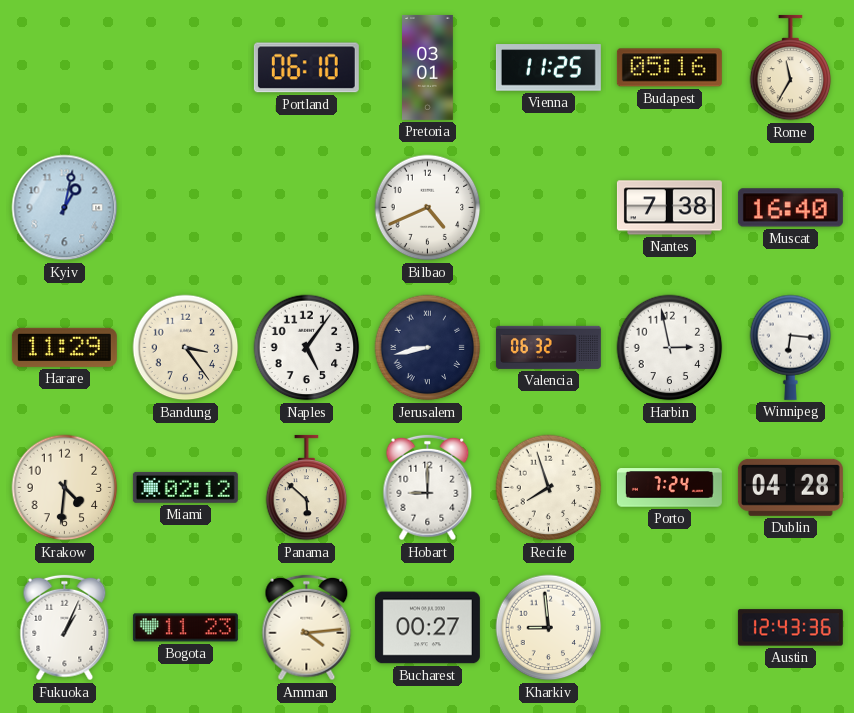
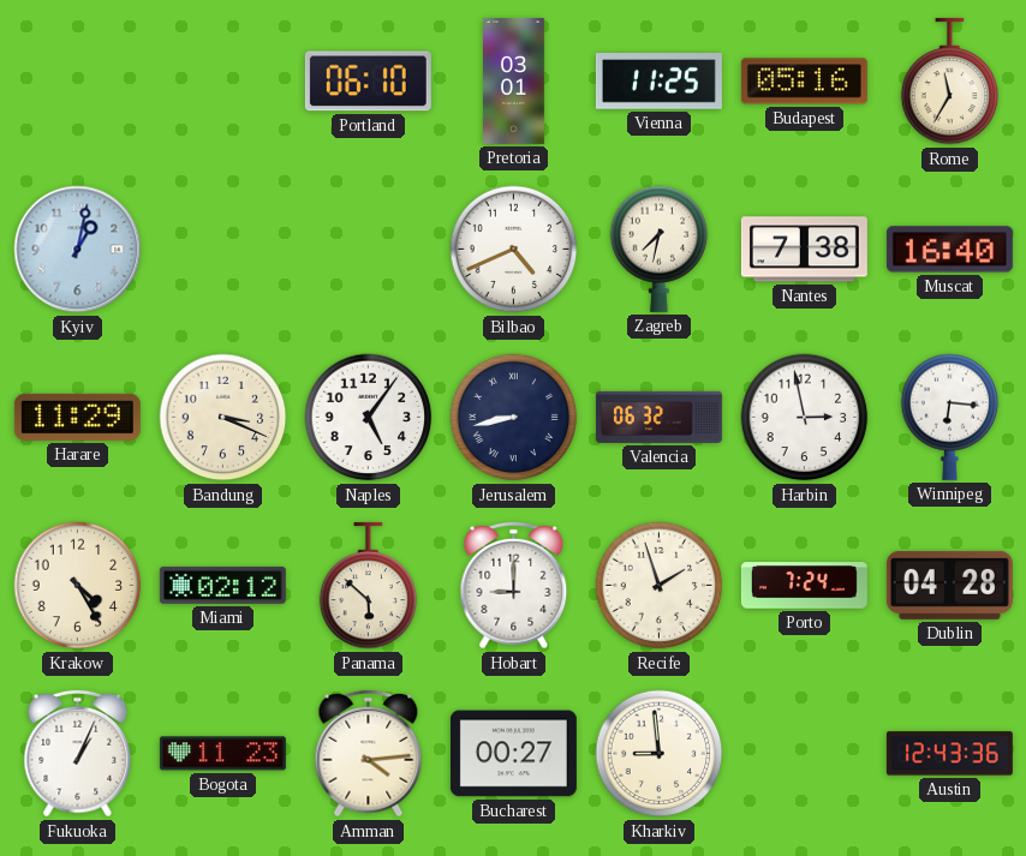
Zagreb: none -> 7:32
Bandung: 3:24 -> 3:19
Krakow: 4:31 -> 4:25
Recife: 7:57 -> 1:57
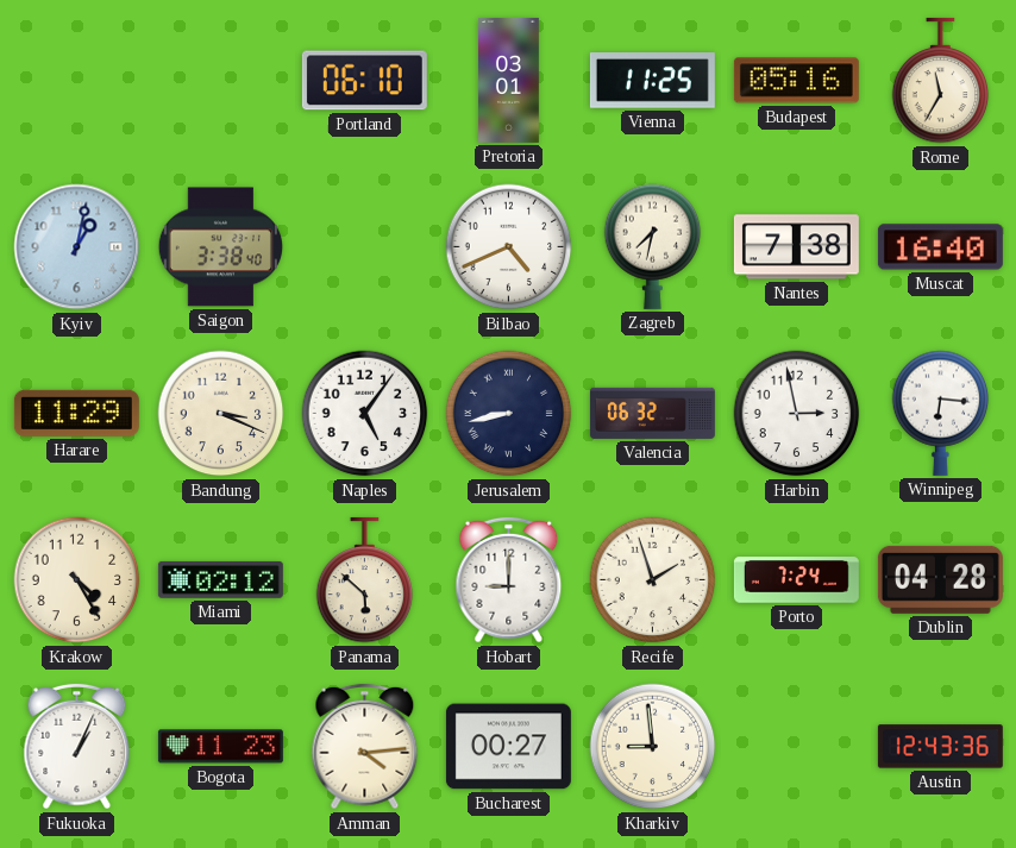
Saigon: none -> 3:38
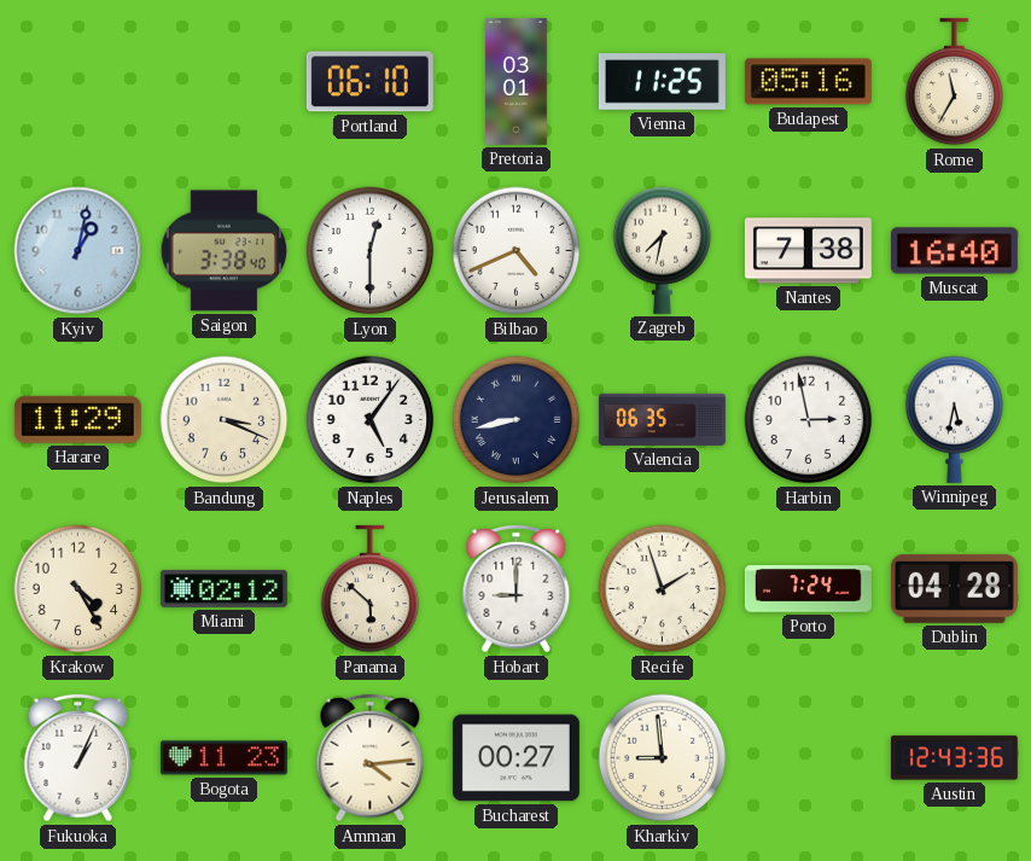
Lyon: none -> 12:30
Valencia: 06:32 -> 06:35
Winnipeg: 6:16 -> 5:32
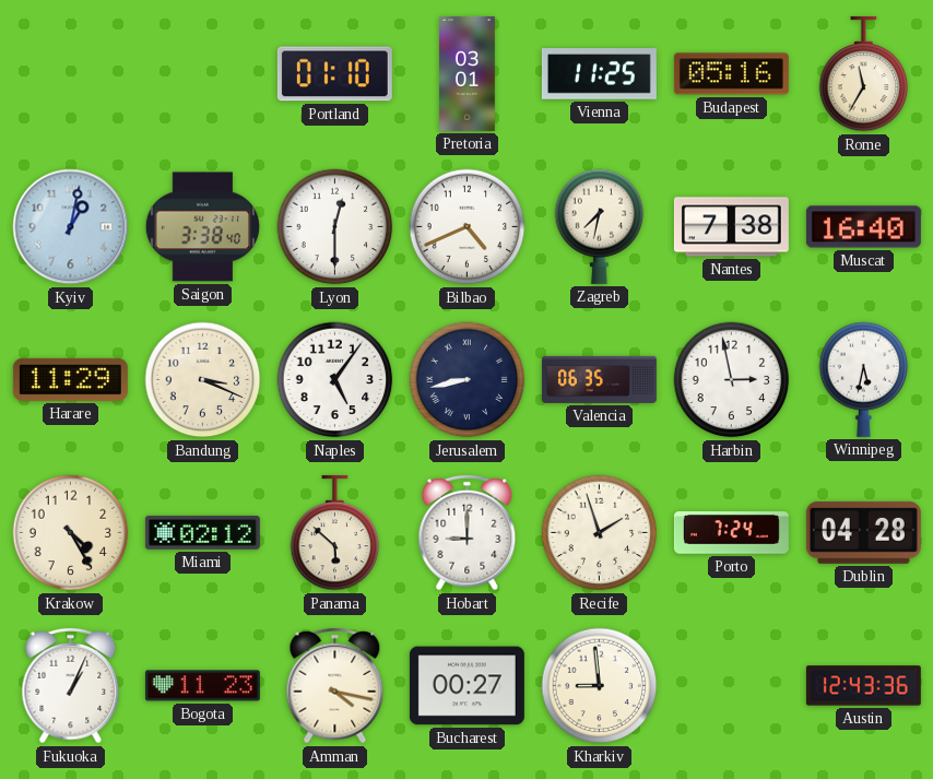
Portland: 06:10 -> 01:10
Amman: 4:14 -> 4:17
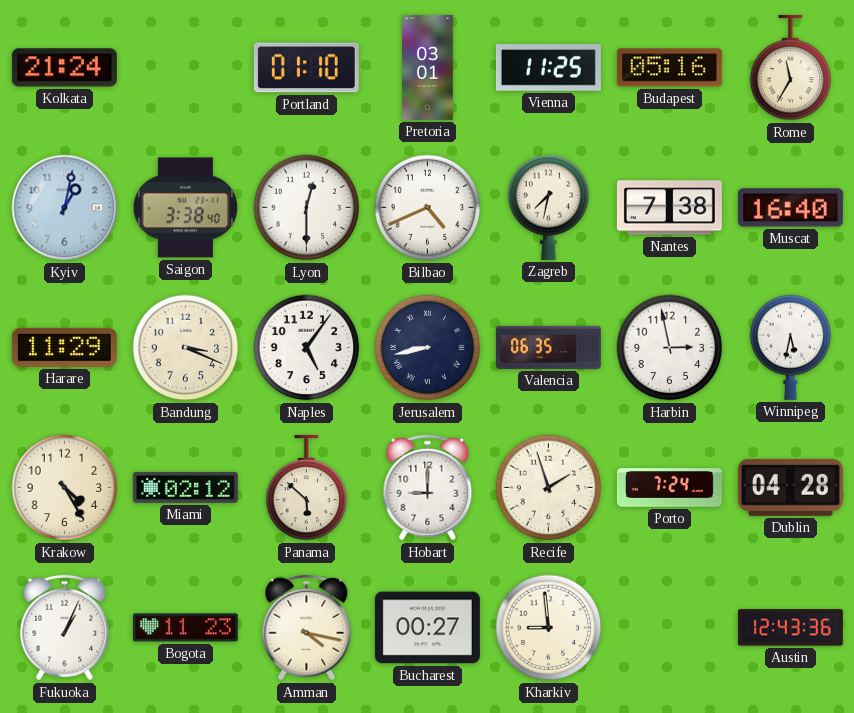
Kolkata: none -> 21:24
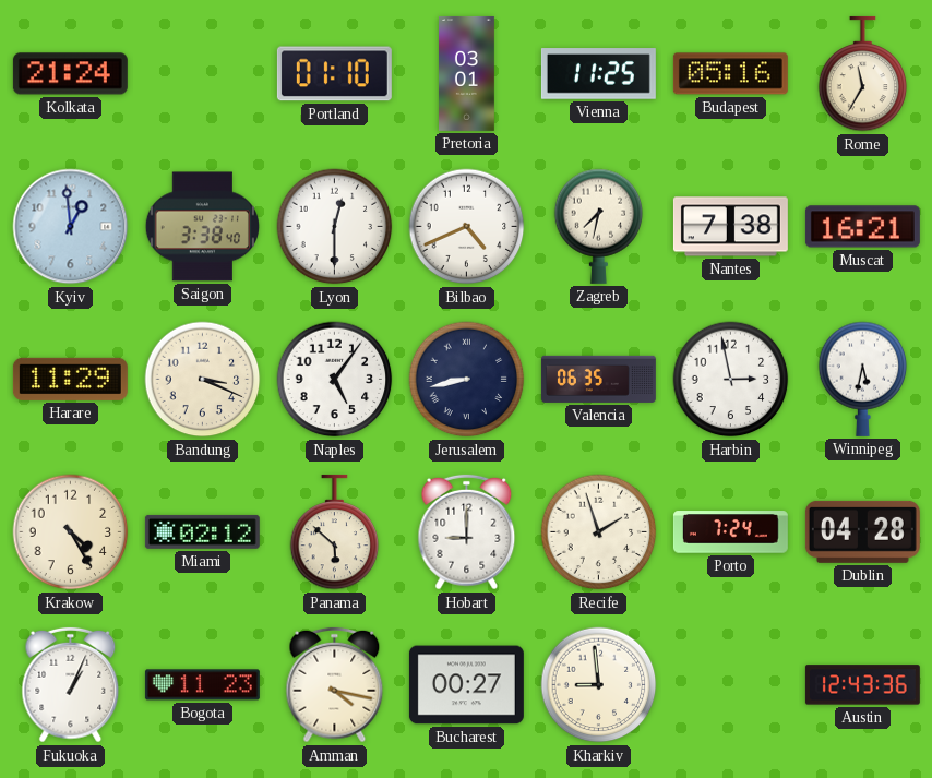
Kyiv: 1:02 -> 12:59
Muscat: 16:40 -> 16:21
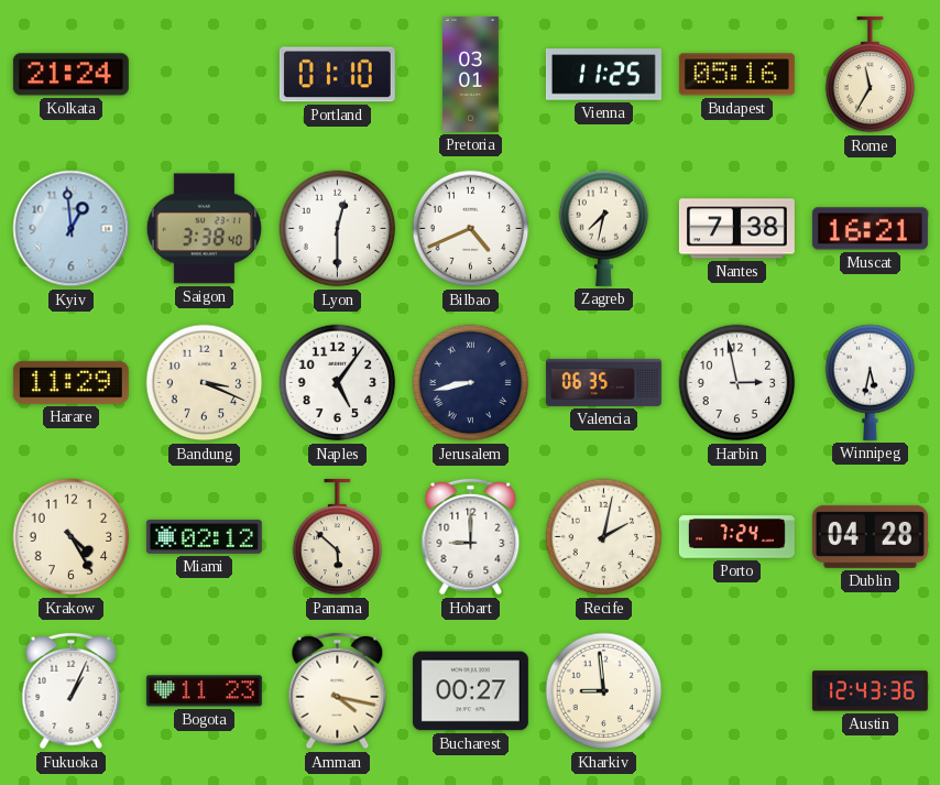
Recife: 1:57 -> 2:02
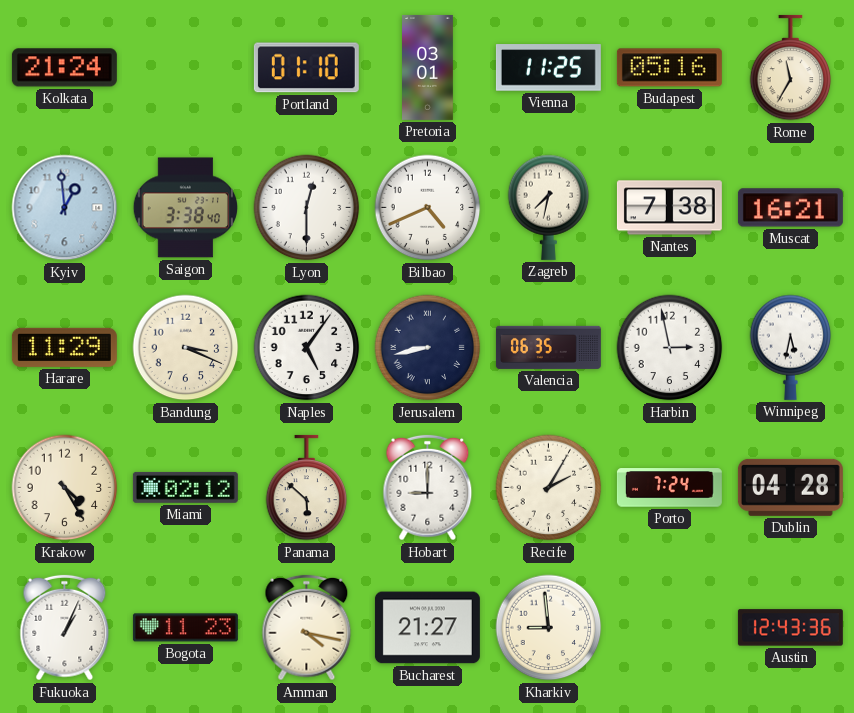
Recife: 2:02 -> 2:05
Bucharest: 00:27 -> 21:27
